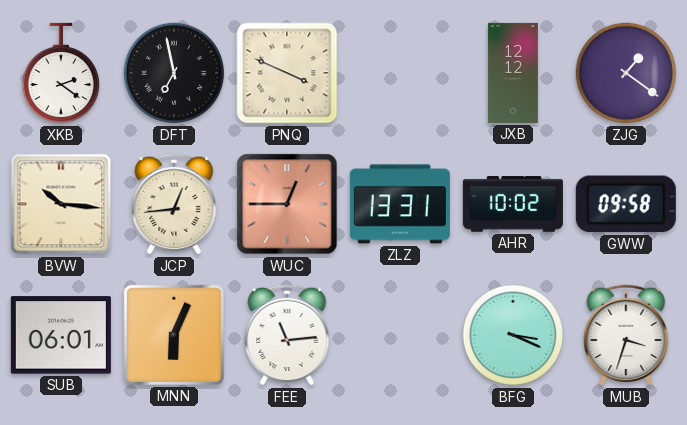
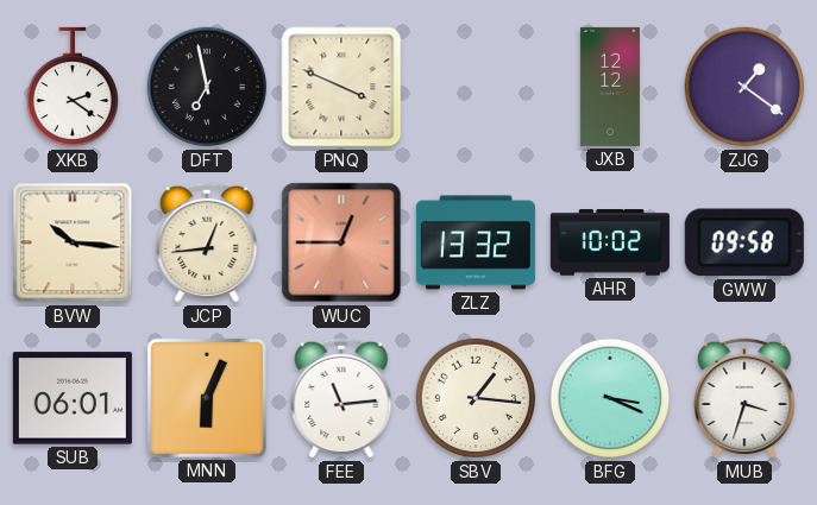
ZLZ: 13:31 -> 13:32
SBV: none -> 1:16
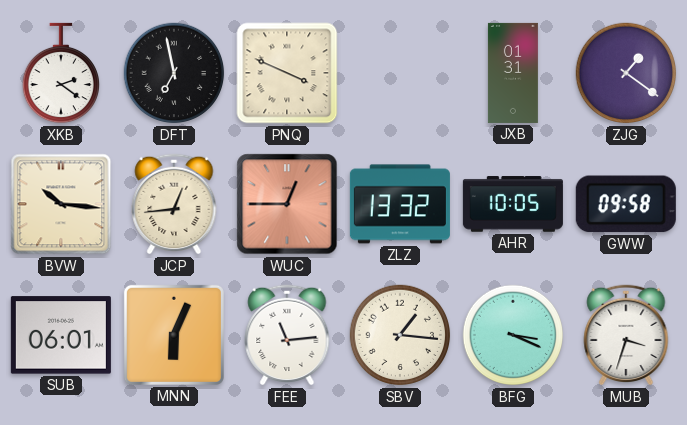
JXB: 12:12 -> 01:31
AHR: 10:02 -> 10:05
